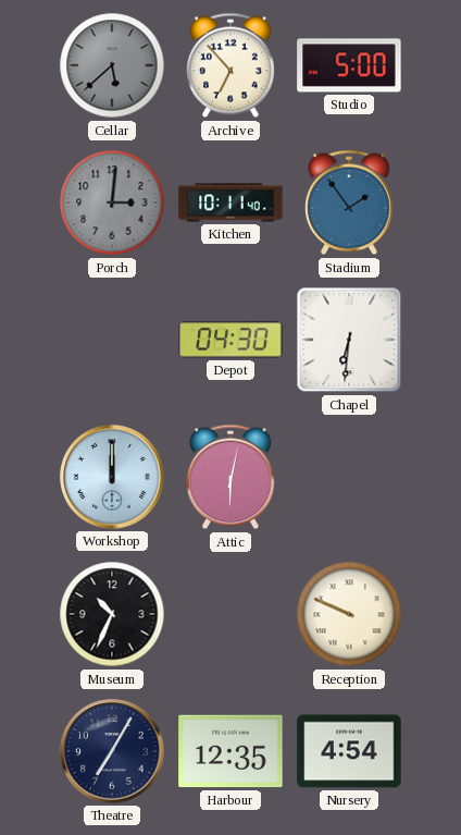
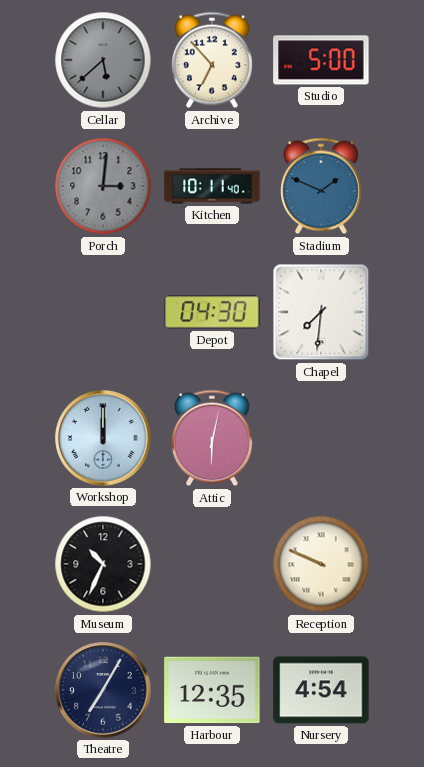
Stadium: 1:54 -> 1:49
Chapel: 6:31 -> 7:31
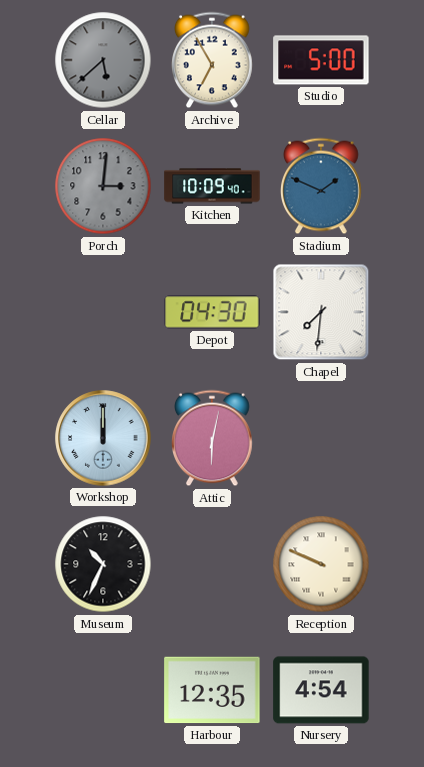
Archive: 6:53 -> 6:55
Kitchen: 10:11 -> 10:09
Theatre: 7:05 -> none
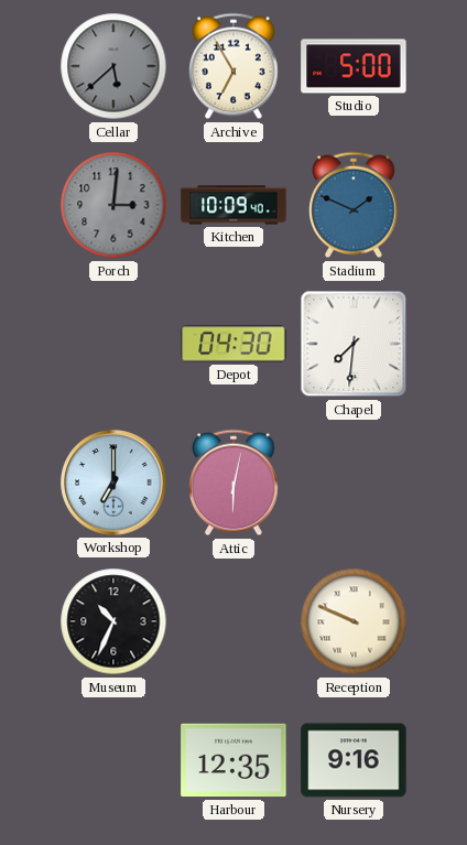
Workshop: 12:00 -> 7:00
Nursery: 4:54 -> 9:16
